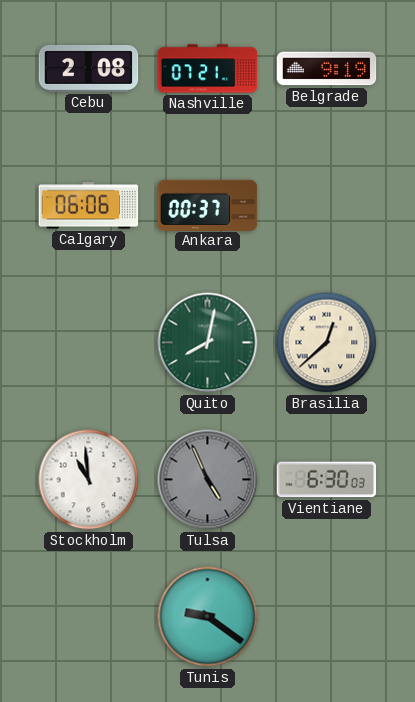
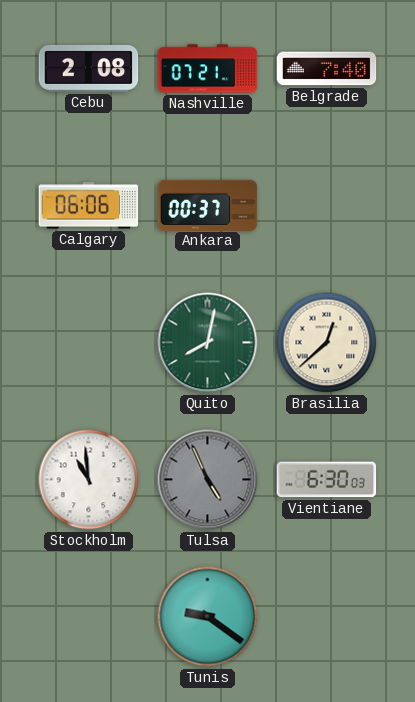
Belgrade: 9:19 -> 7:40
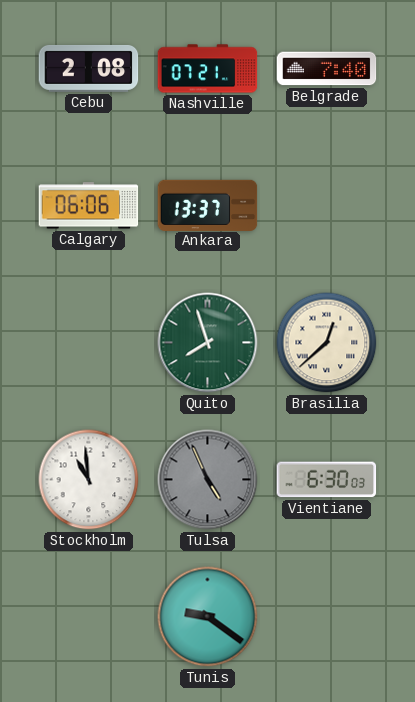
Ankara: 00:37 -> 13:37
Quito: 8:02 -> 7:57
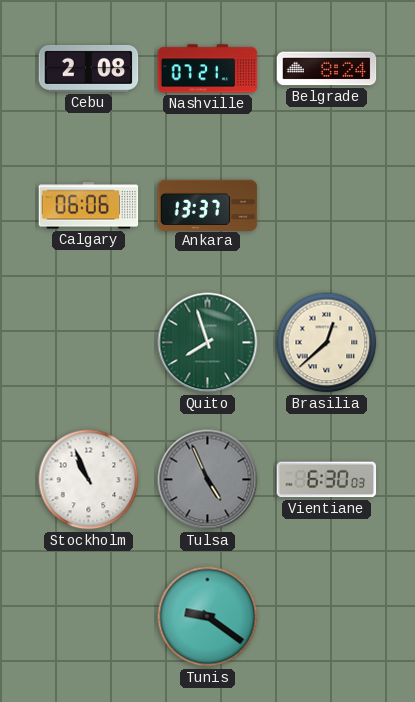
Belgrade: 7:40 -> 8:24
Stockholm: 10:59 -> 10:56
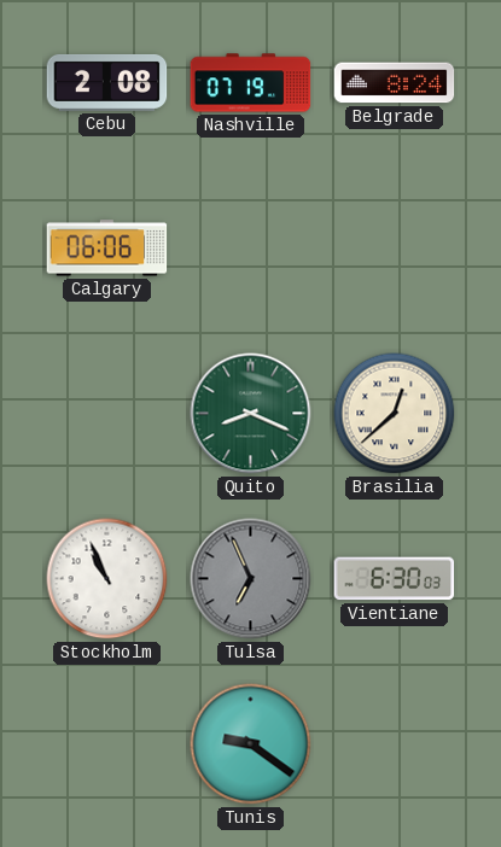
Nashville: 07:21 -> 07:19
Ankara: 13:37 -> none
Quito: 7:57 -> 8:19
Tulsa: 4:56 -> 6:56
